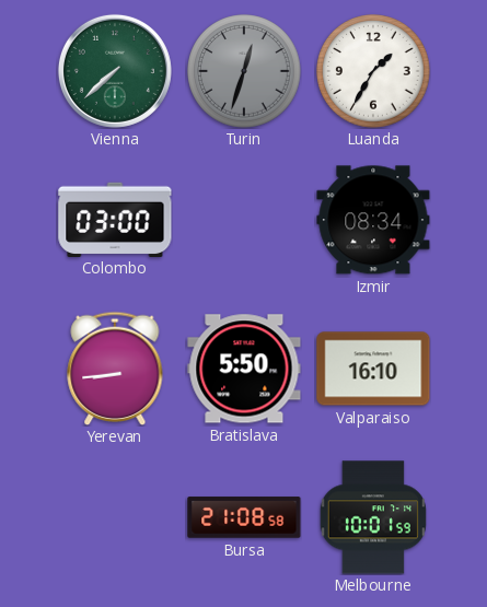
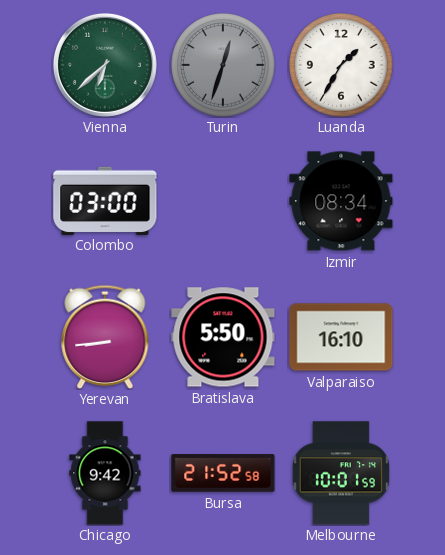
Vienna: 7:38 -> 6:38
Chicago: none -> 9:42
Bursa: 21:08 -> 21:52
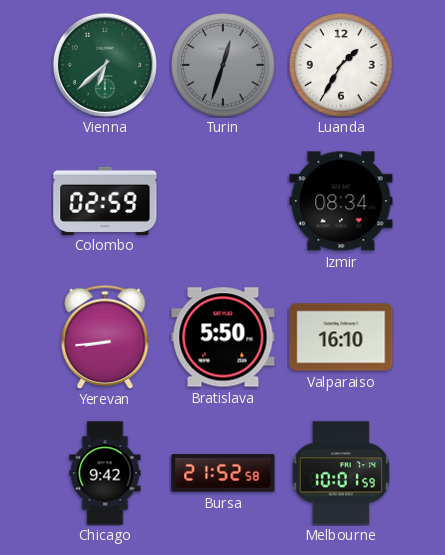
Colombo: 03:00 -> 02:59
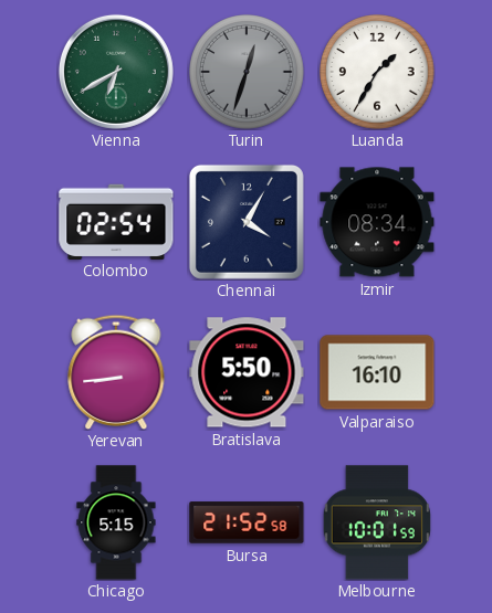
Vienna: 6:38 -> 6:40
Colombo: 02:59 -> 02:54
Chennai: none -> 4:05
Chicago: 9:42 -> 5:15
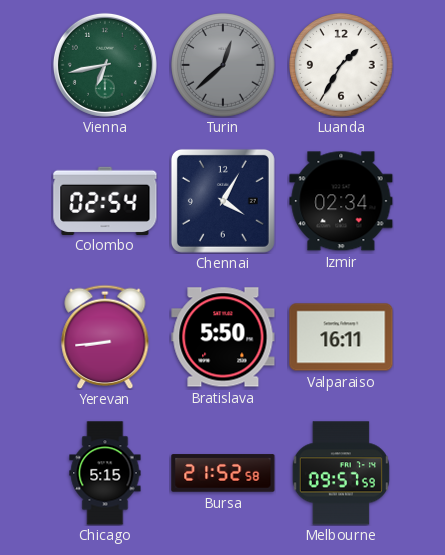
Vienna: 6:40 -> 6:43
Turin: 12:33 -> 12:38
Izmir: 08:34 -> 02:34
Valparaiso: 16:10 -> 16:11
Melbourne: 10:01 -> 09:57
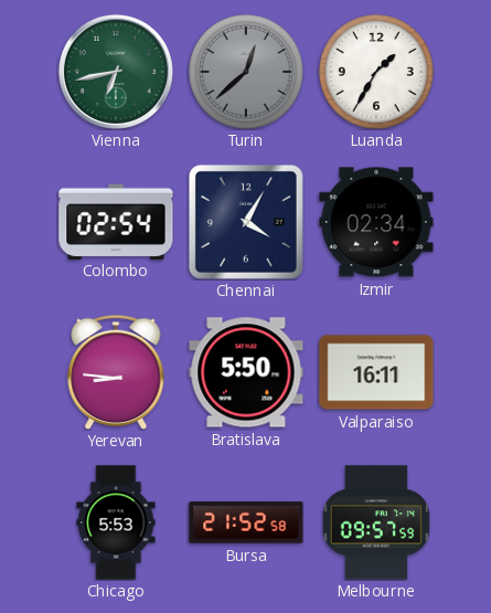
Yerevan: 8:44 -> 8:46
Chicago: 5:15 -> 5:53
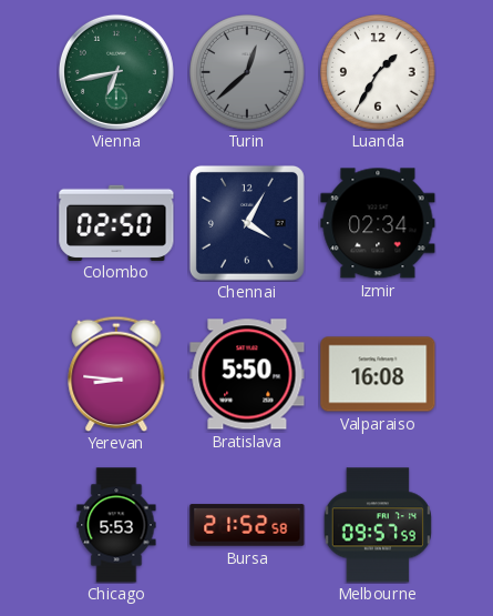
Colombo: 02:54 -> 02:50
Valparaiso: 16:11 -> 16:08
